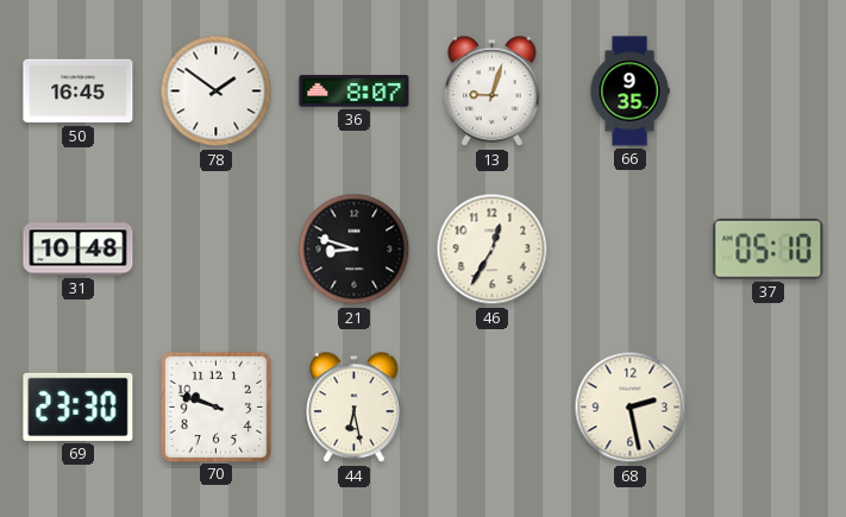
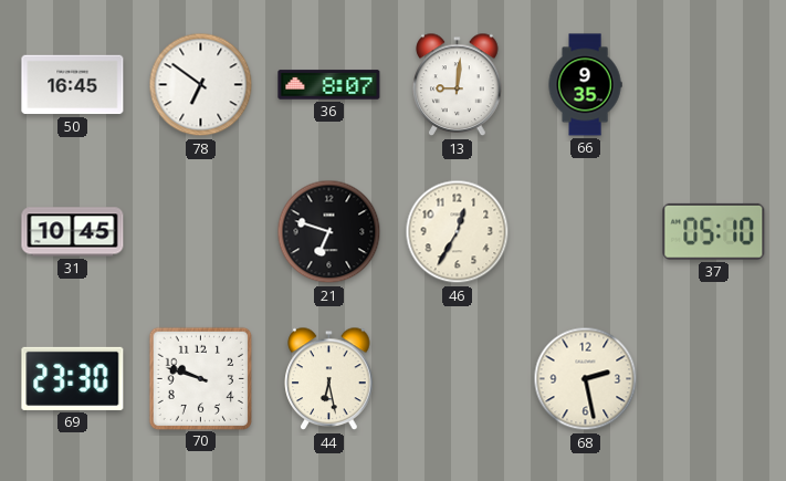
78: 1:51 -> 6:51
13: 9:03 -> 9:01
31: 10:48 -> 10:45
21: 8:48 -> 6:48
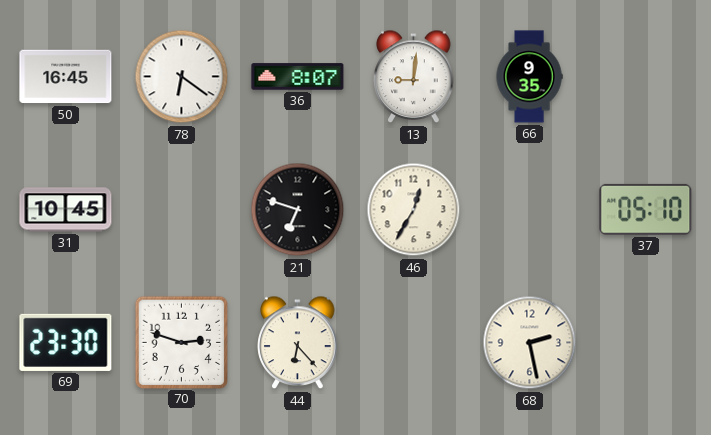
78: 6:51 -> 6:21
70: 9:48 -> 2:48
44: 6:28 -> 6:23
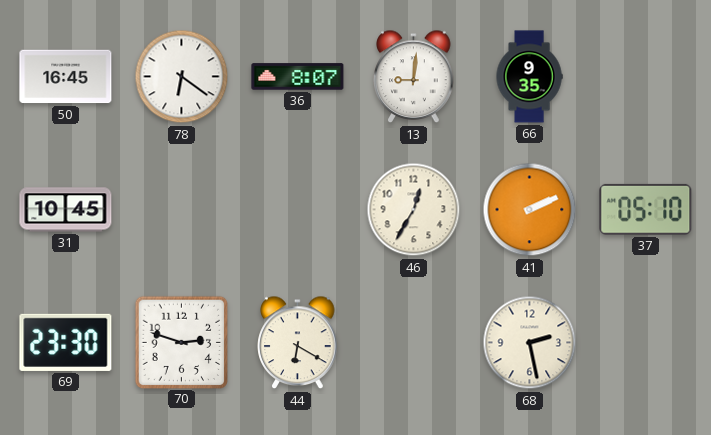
21: 6:48 -> none
41: none -> 2:11
44: 6:23 -> 6:20
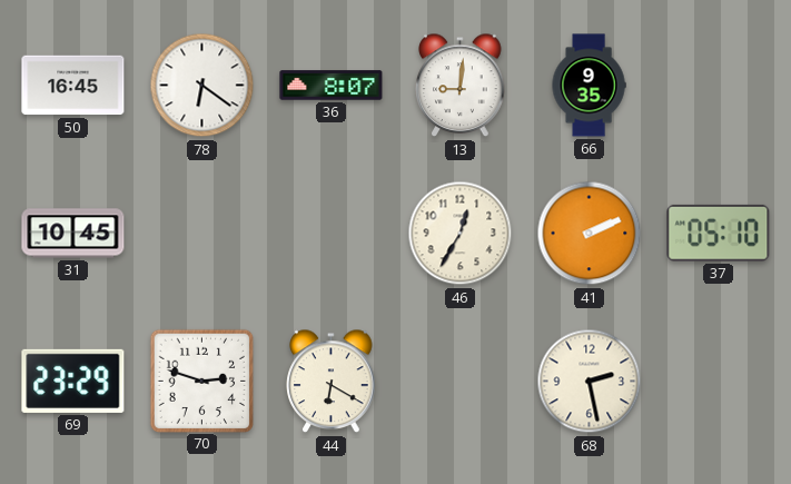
69: 23:30 -> 23:29
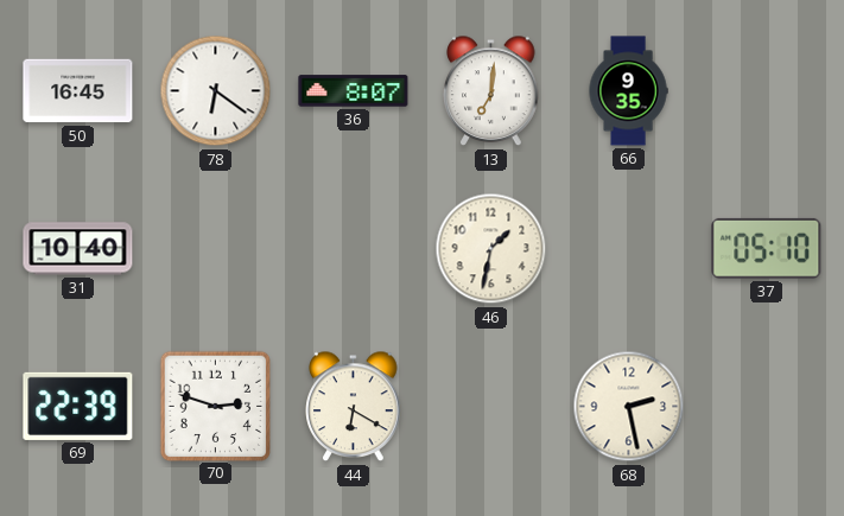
13: 9:01 -> 7:01
31: 10:45 -> 10:40
46: 12:35 -> 1:32
41: 2:11 -> none
69: 23:29 -> 22:39
